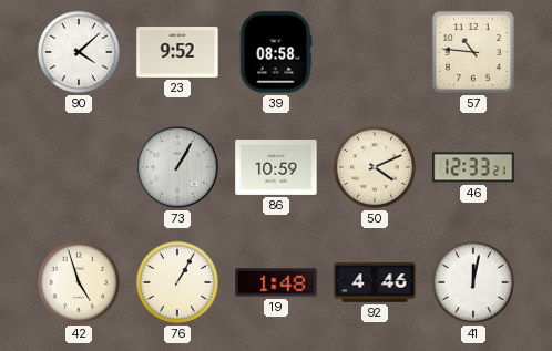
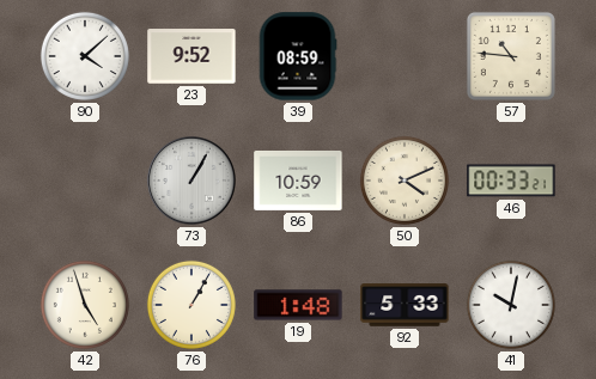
39: 08:58 -> 08:59
46: 12:33 -> 00:33
92: 4:46 -> 5:33
41: 12:02 -> 10:02
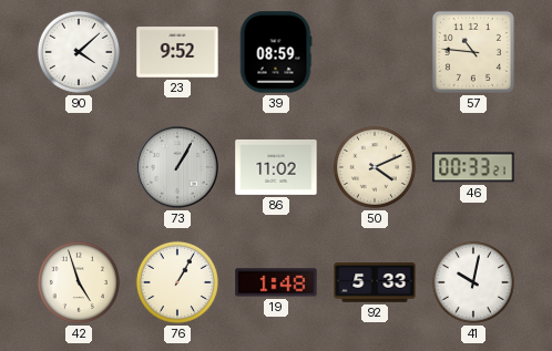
86: 10:59 -> 11:02
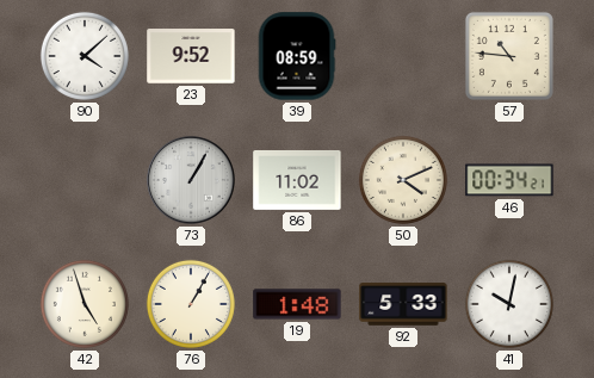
46: 00:33 -> 00:34
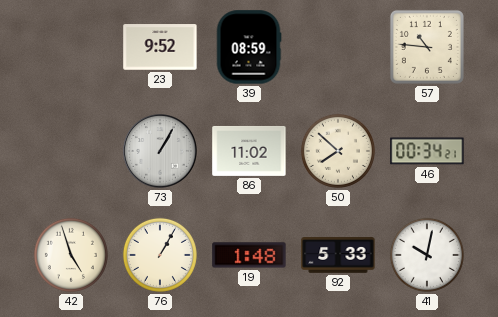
90: 4:08 -> none
50: 4:11 -> 7:52
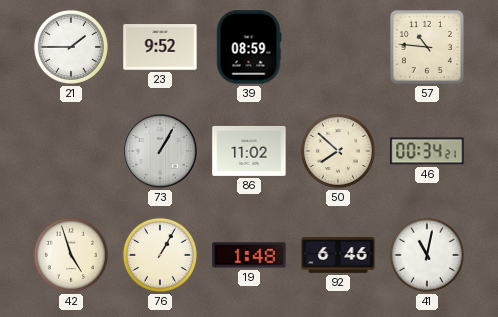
21: none -> 1:45
92: 5:33 -> 6:46
41: 10:02 -> 11:02
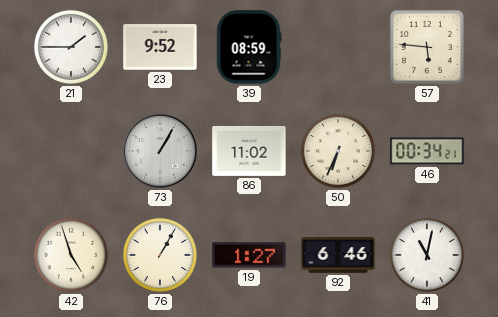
57: 10:46 -> 5:46
50: 7:52 -> 6:34
19: 1:48 -> 1:27
